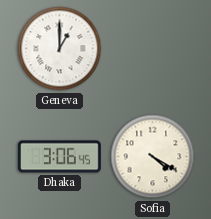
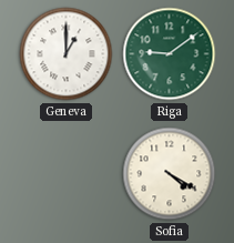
Riga: none -> 9:09
Dhaka: 3:06 -> none
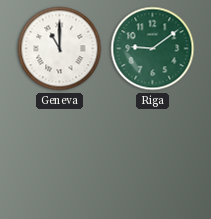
Geneva: 1:00 -> 11:00
Sofia: 4:20 -> none
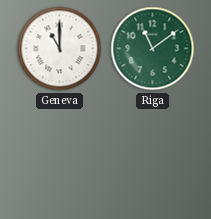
Riga: 9:09 -> 11:09
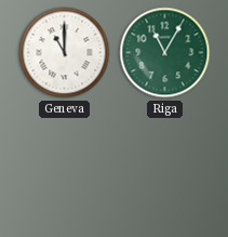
Riga: 11:09 -> 11:05
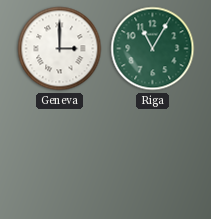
Geneva: 11:00 -> 3:00
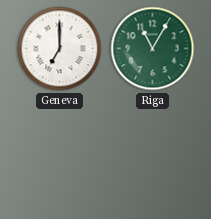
Geneva: 3:00 -> 7:00
